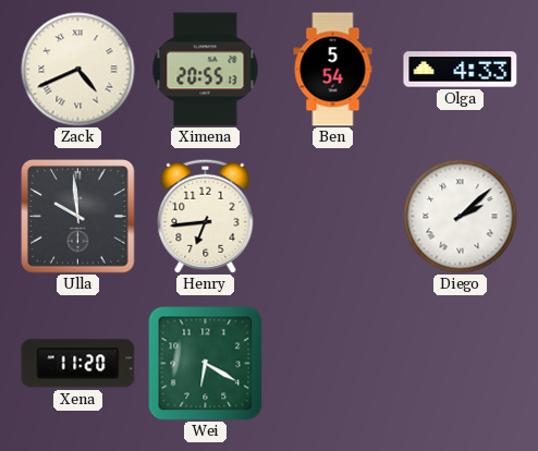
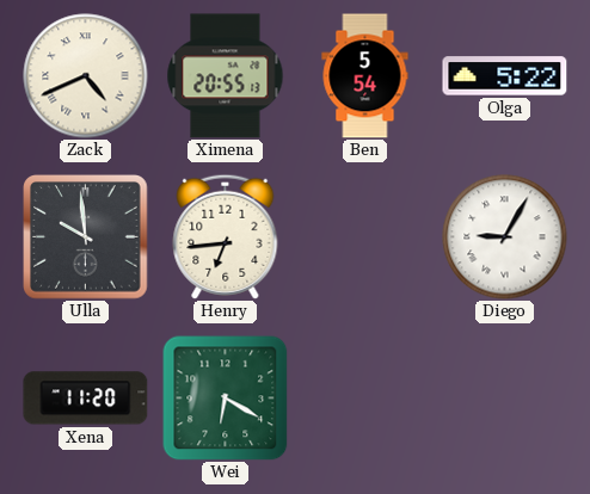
Olga: 4:33 -> 5:22
Diego: 2:08 -> 9:05
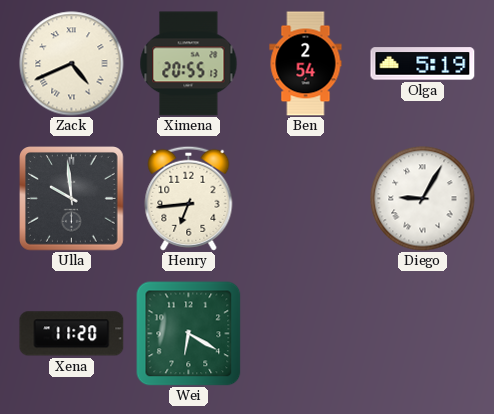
Ben: 5:54 -> 2:54
Olga: 5:22 -> 5:19
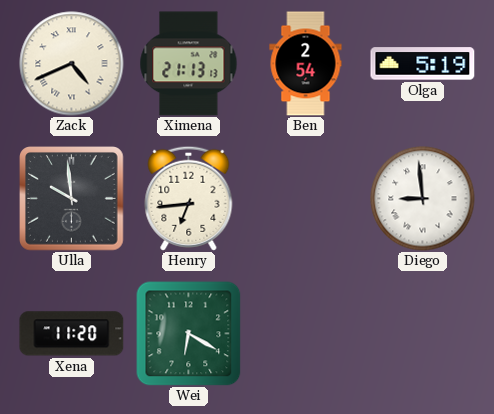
Ximena: 20:55 -> 21:13
Diego: 9:05 -> 8:59
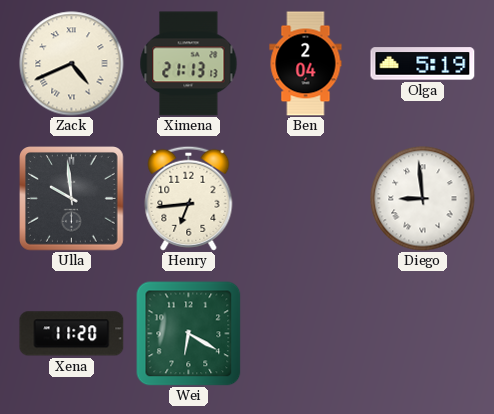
Ben: 2:54 -> 2:04
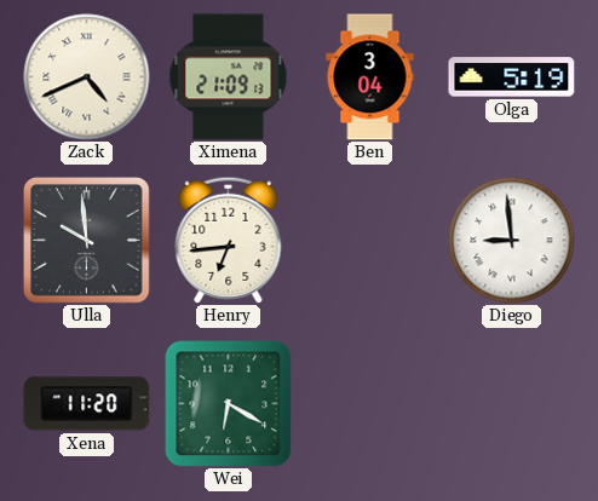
Ximena: 21:13 -> 21:09
Ben: 2:04 -> 3:04
